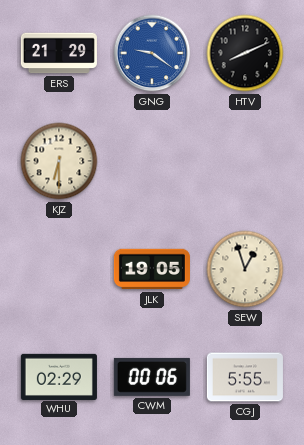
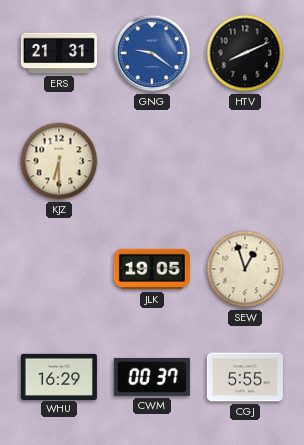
ERS: 21:29 -> 21:31
WHU: 02:29 -> 16:29
CWM: 00:06 -> 00:37
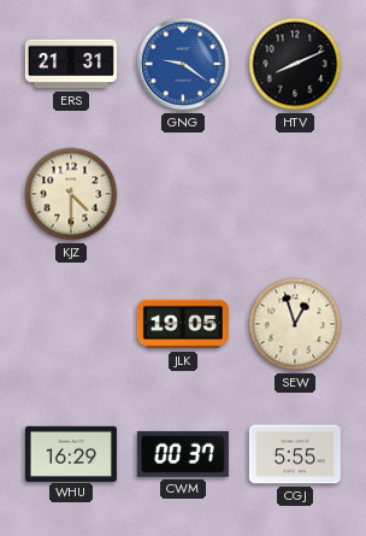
KJZ: 6:30 -> 4:30
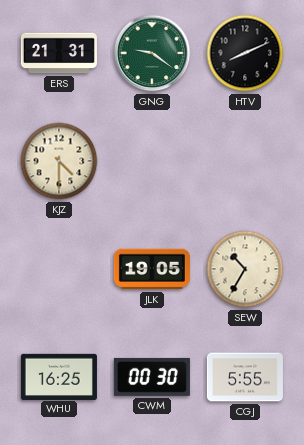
GNG dial: blue -> green
SEW: 12:57 -> 10:35
WHU: 16:29 -> 16:25
CWM: 00:37 -> 00:30
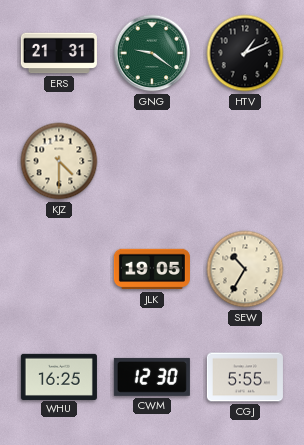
HTV: 8:11 -> 1:11
CWM: 00:30 -> 12:30
